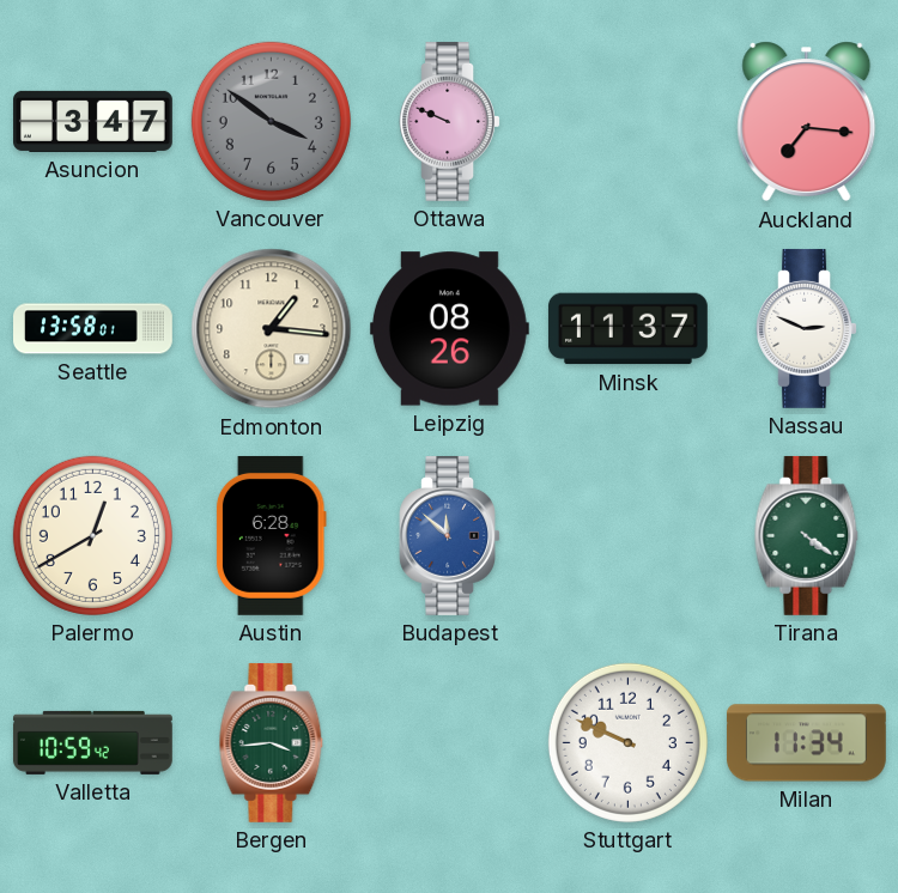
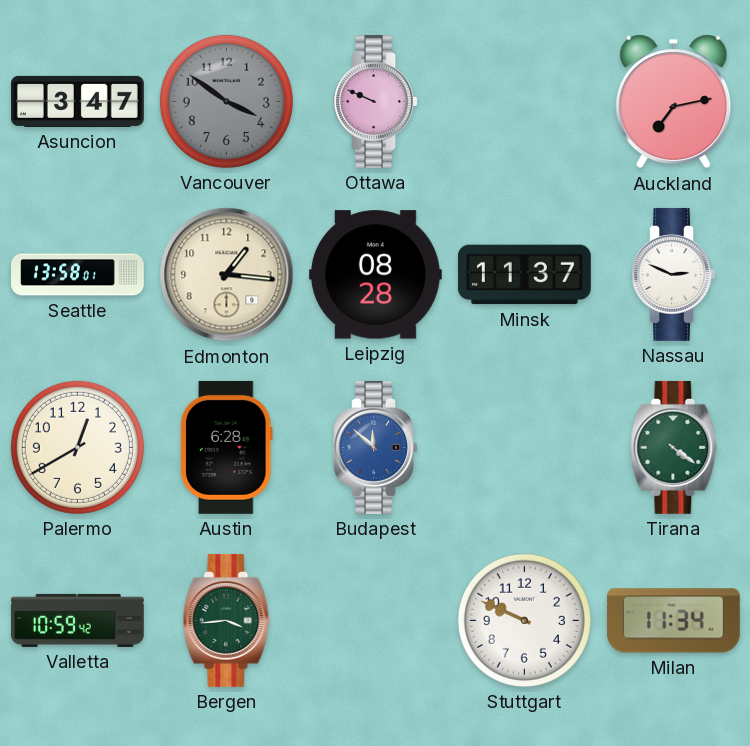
Auckland: 7:16 -> 7:13
Leipzig: 08:26 -> 08:28
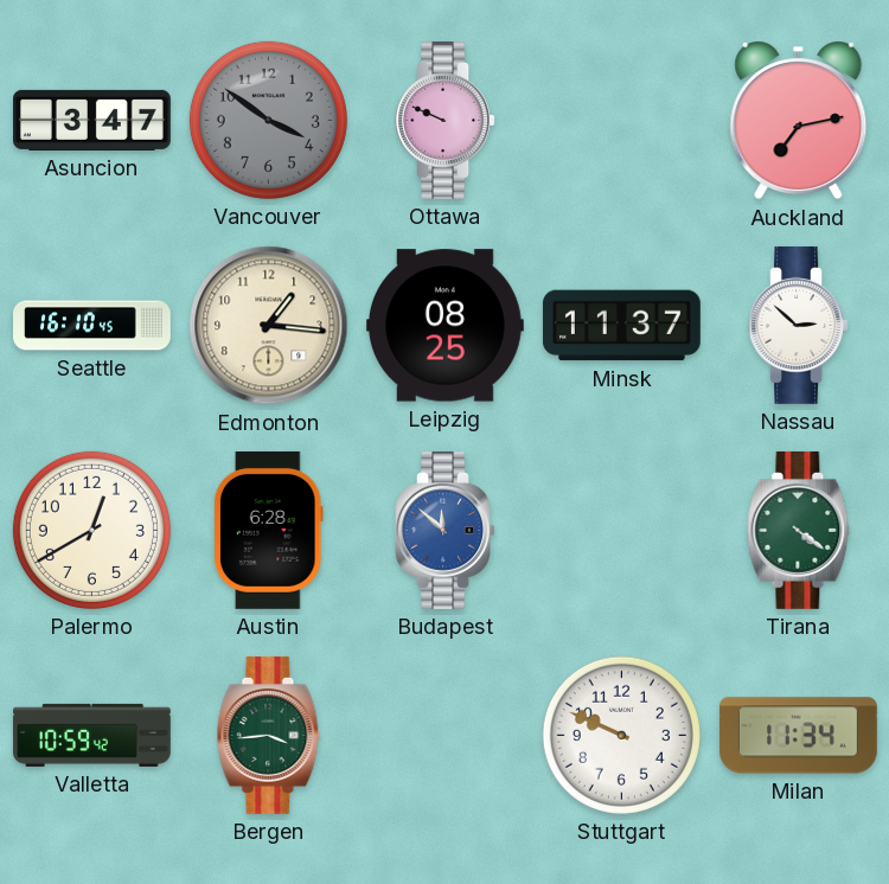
Seattle: 13:58 -> 16:10
Leipzig: 08:28 -> 08:25
Nassau: 2:49 -> 2:52
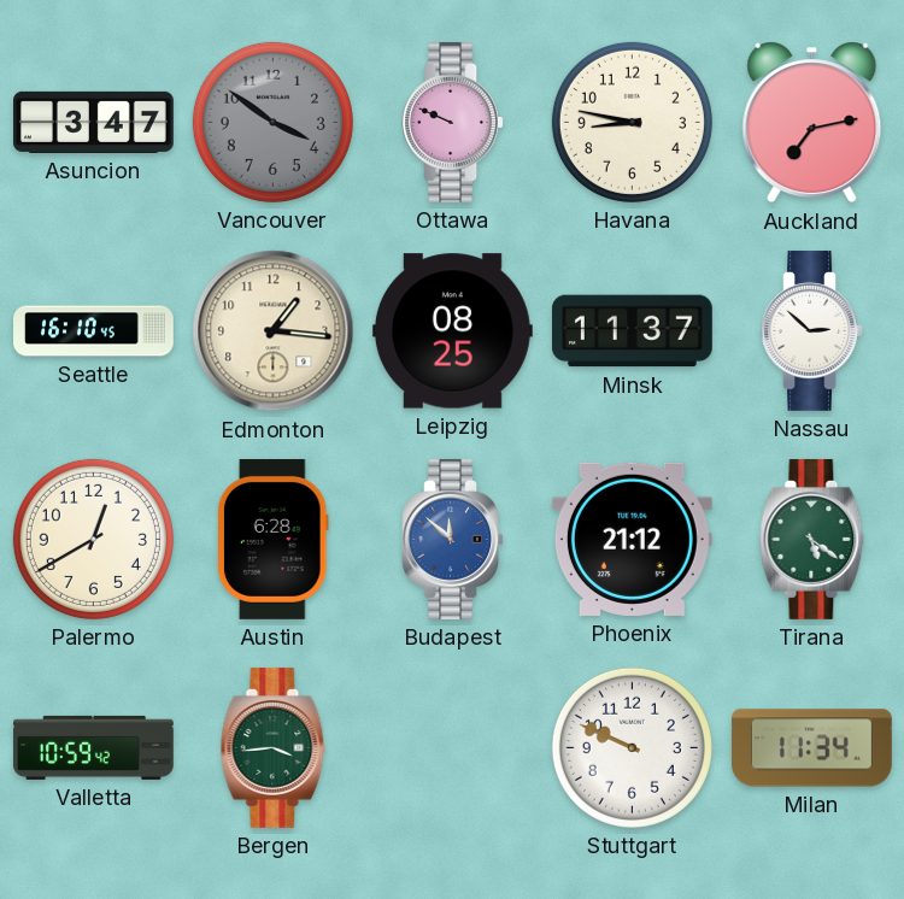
Havana: none -> 8:47
Phoenix: none -> 21:12
Tirana: 4:21 -> 5:21
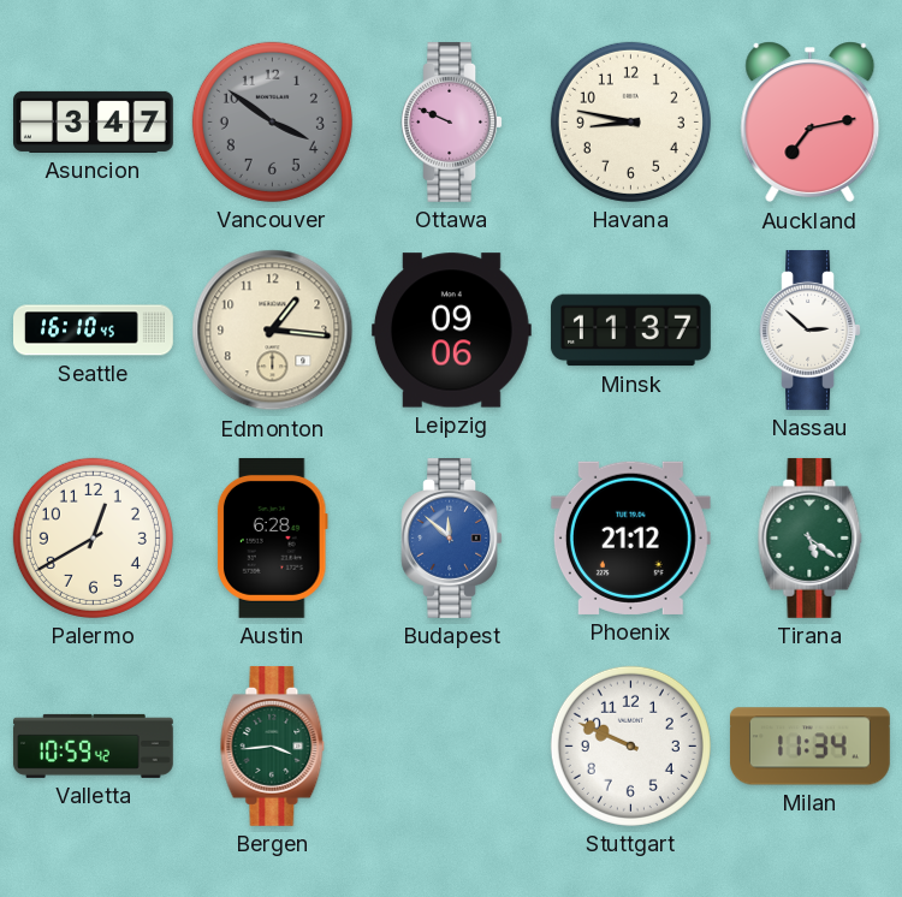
Leipzig: 08:25 -> 09:06
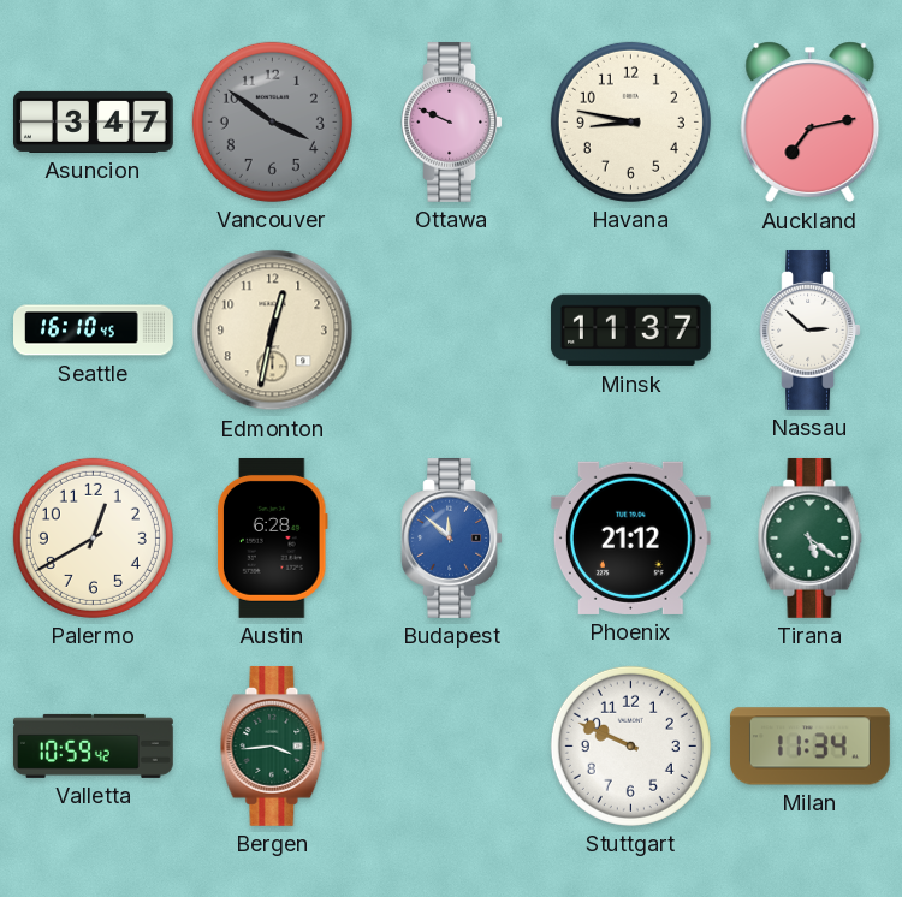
Edmonton: 1:16 -> 12:32
Leipzig: 09:06 -> none
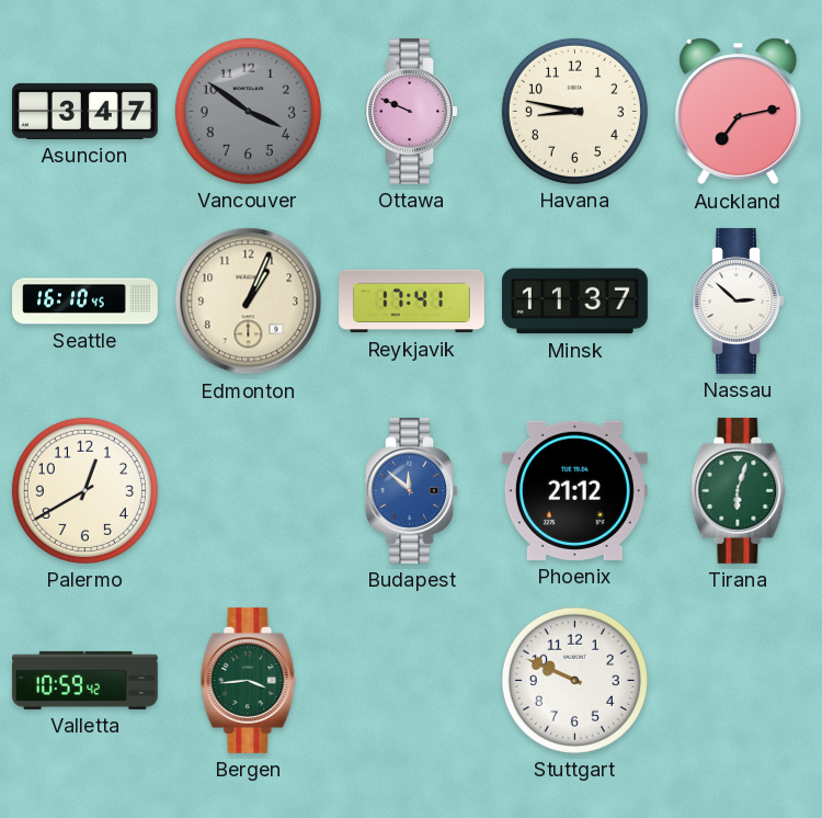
Edmonton: 12:32 -> 1:04
Reykjavik: none -> 17:41
Austin: 6:28 -> none
Tirana: 5:21 -> 6:03
Milan: 11:34 -> none
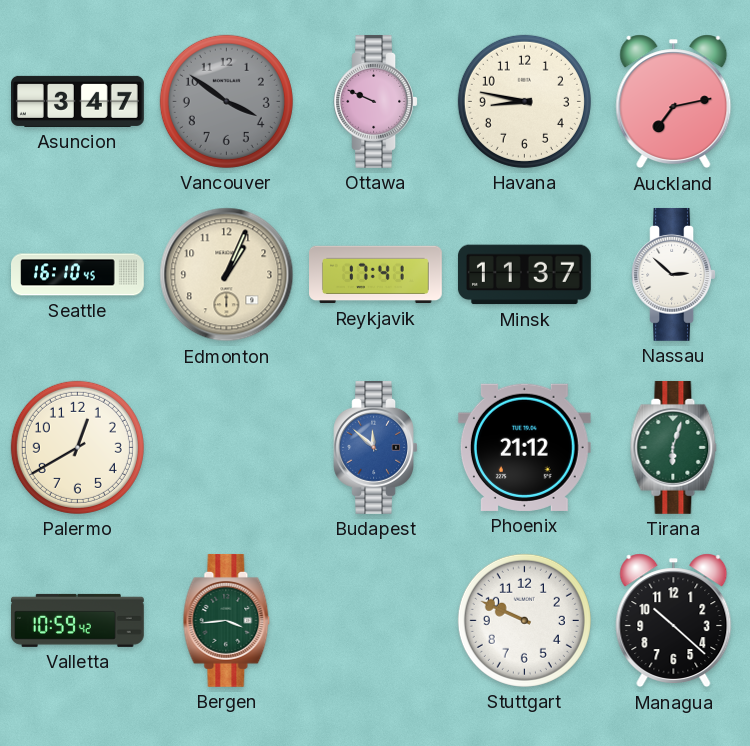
Managua: none -> 10:22
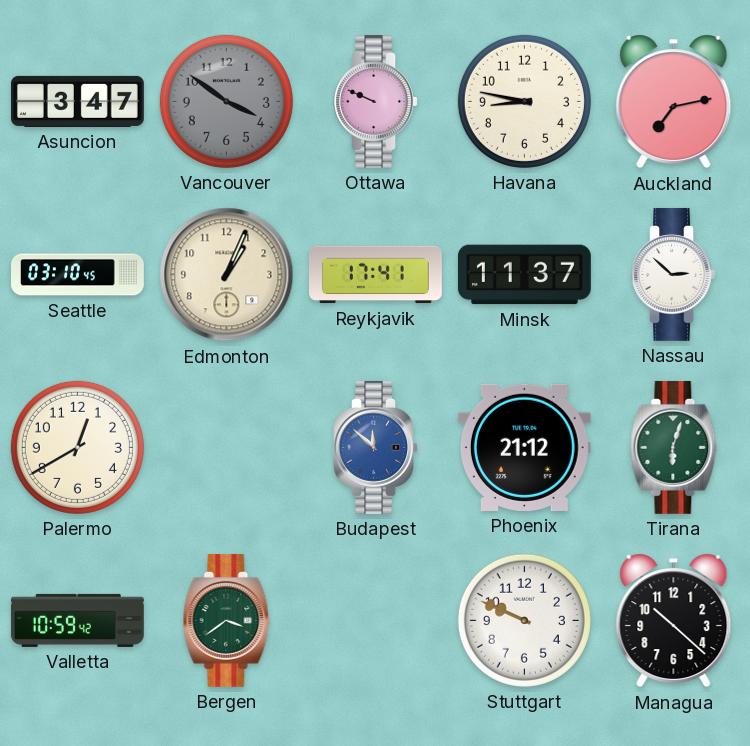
Seattle: 16:10 -> 03:10
Bergen: 3:44 -> 3:39
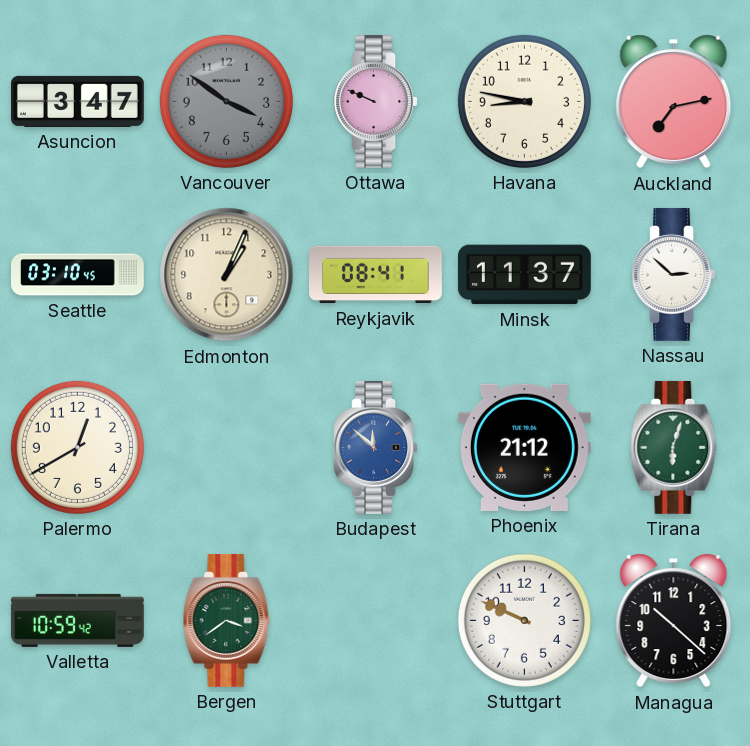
Reykjavik: 17:41 -> 08:41
